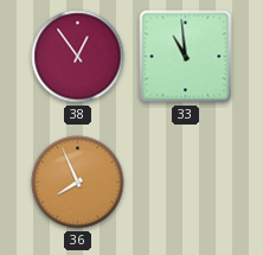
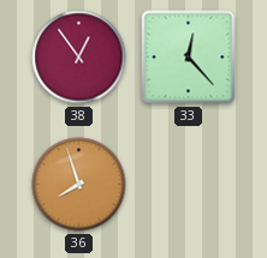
33: 10:59 -> 12:23
36: 7:56 -> 7:57
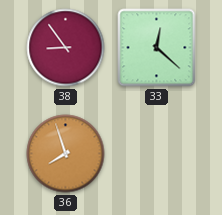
38: 12:54 -> 8:54
33: 12:23 -> 12:22
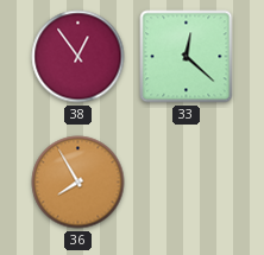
38: 8:54 -> 12:54
36: 7:57 -> 7:55
